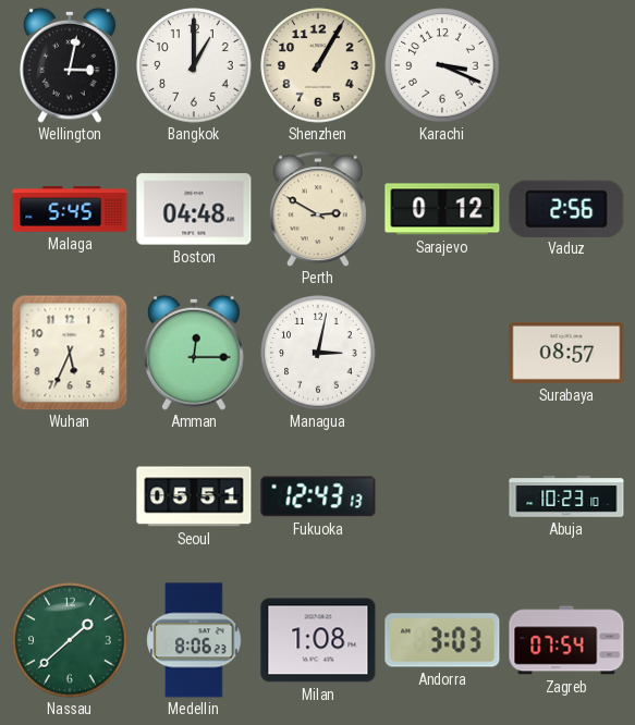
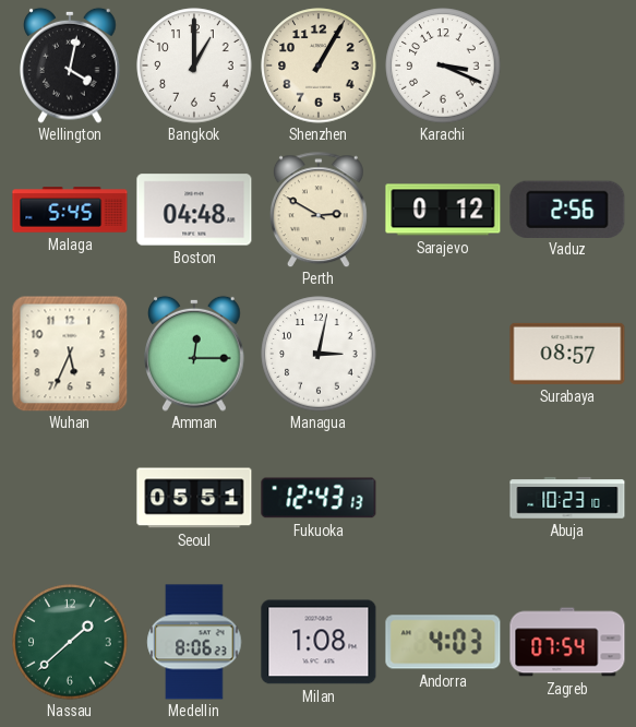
Wellington: 3:02 -> 4:02
Andorra: 3:03 -> 4:03
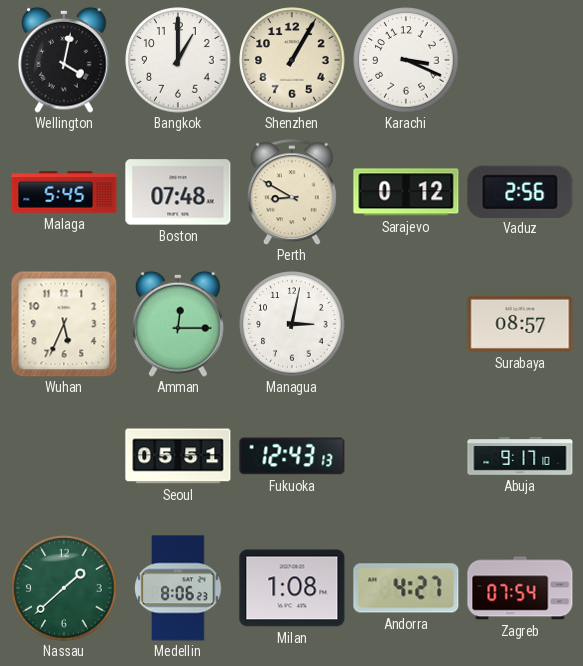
Boston: 04:48 -> 07:48
Perth: 2:50 -> 8:50
Abuja: 10:23 -> 9:17
Andorra: 4:03 -> 4:27
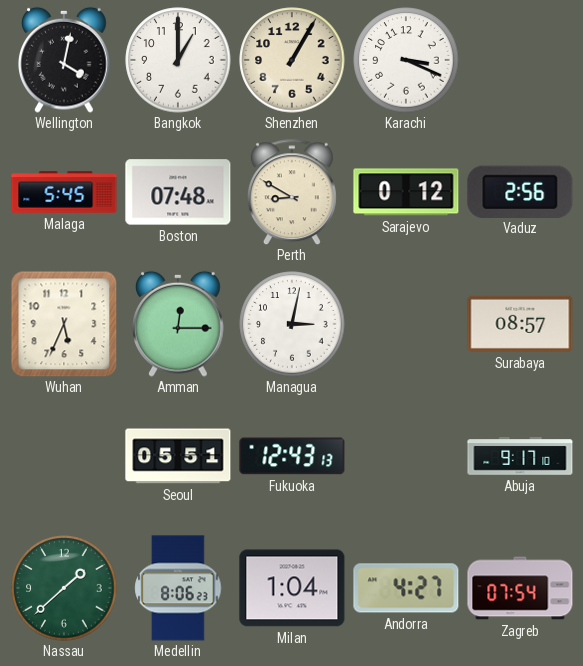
Milan: 1:08 -> 1:04
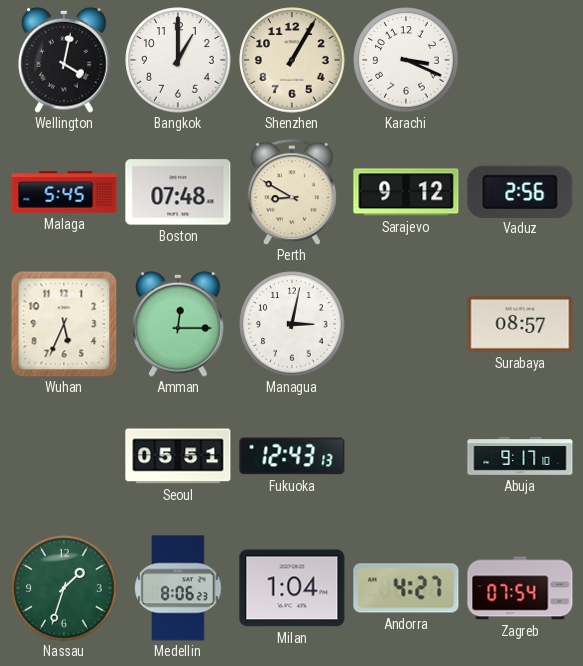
Sarajevo: 0:12 -> 9:12
Nassau: 1:38 -> 1:33
